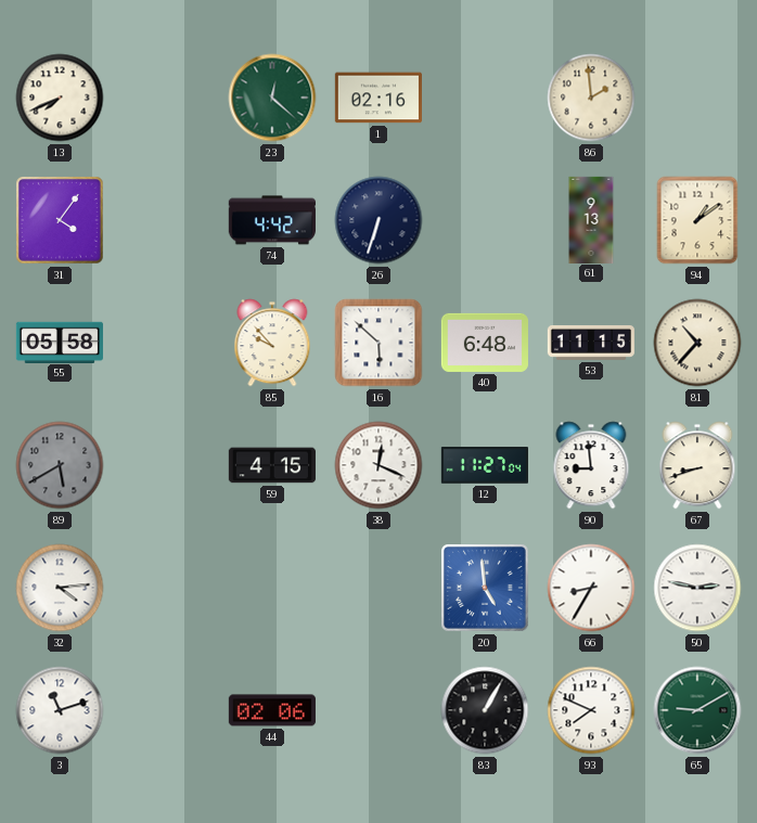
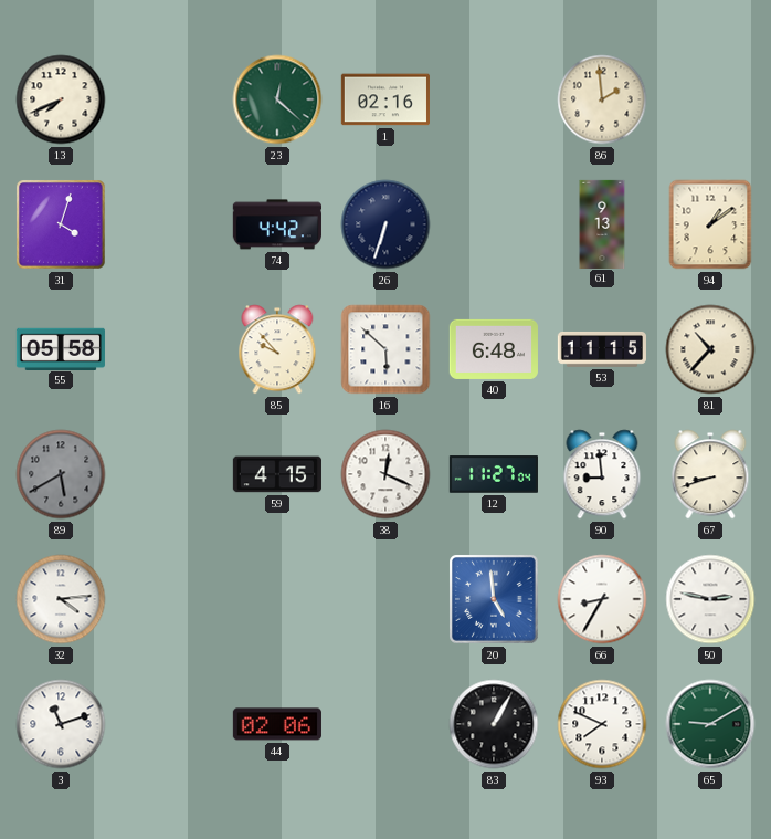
31: 4:06 -> 4:03
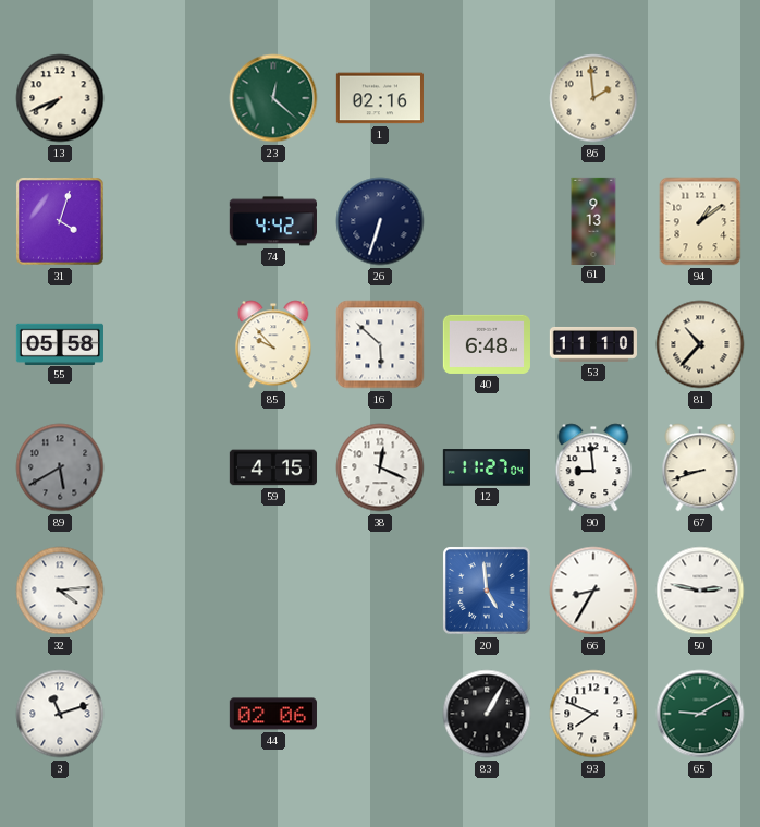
53: 11:15 -> 11:10
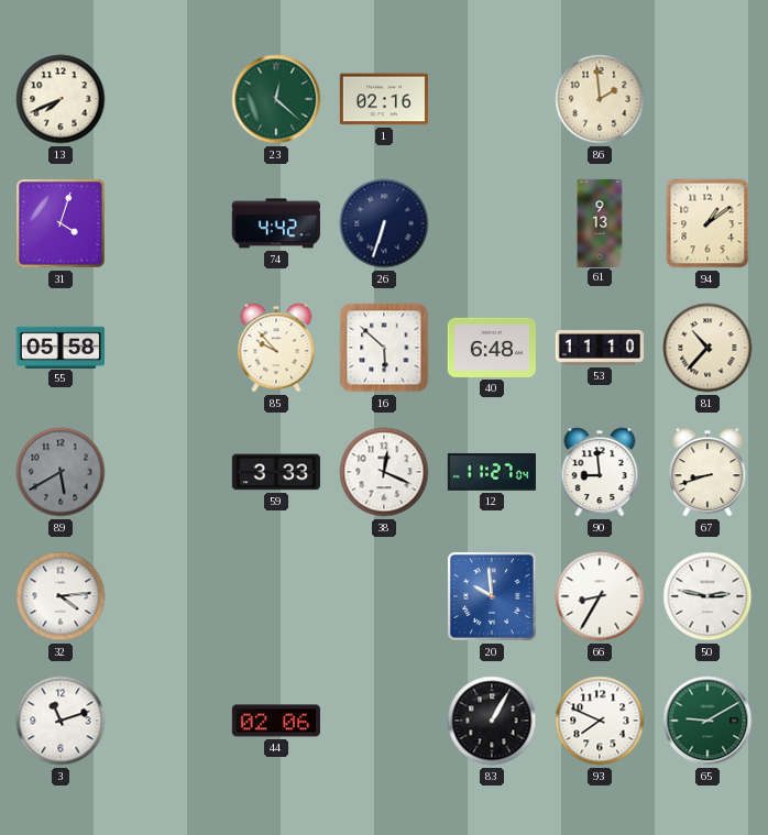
59: 4:15 -> 3:33
20: 4:59 -> 9:59
